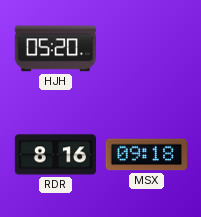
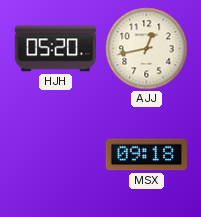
AJJ: none -> 12:43
RDR: 8:16 -> none
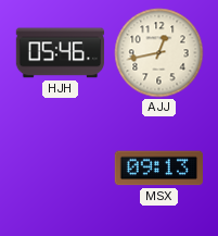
HJH: 05:20 -> 05:46
MSX: 09:18 -> 09:13
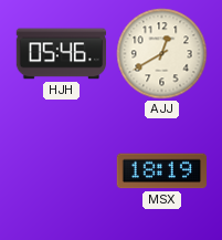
AJJ: 12:43 -> 12:40
MSX: 09:13 -> 18:19
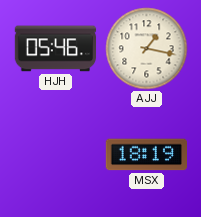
AJJ: 12:40 -> 1:17
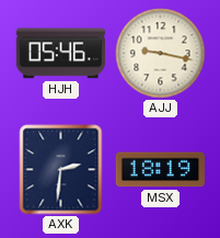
AJJ: 1:17 -> 9:17
AXK: none -> 2:31
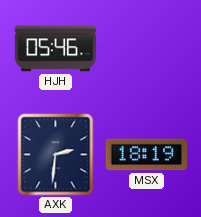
AJJ: 9:17 -> none
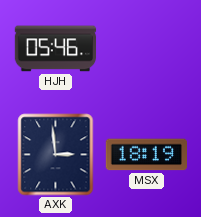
AXK: 2:31 -> 2:59
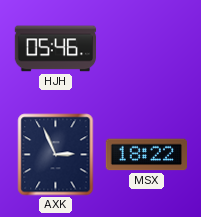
AXK: 2:59 -> 2:56
MSX: 18:19 -> 18:22
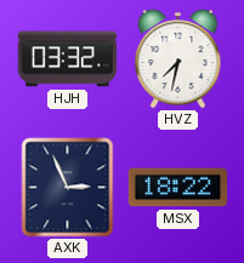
HJH: 05:46 -> 03:32
HVZ: none -> 7:32
